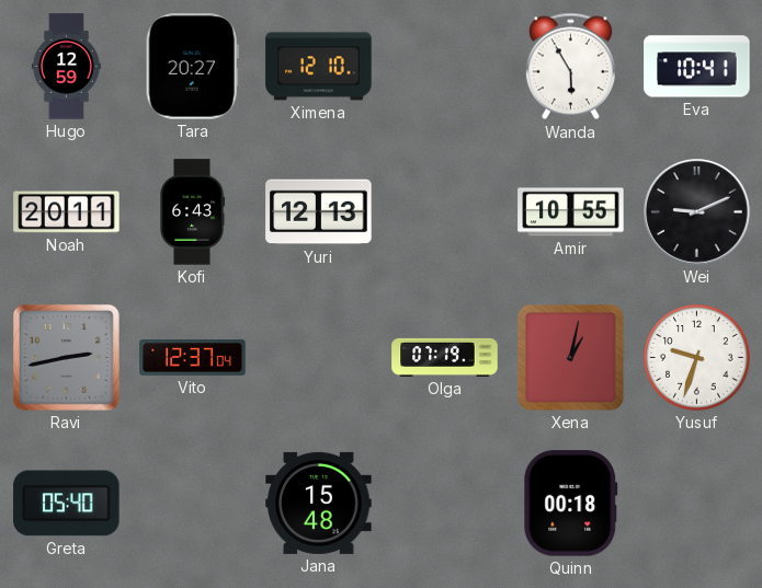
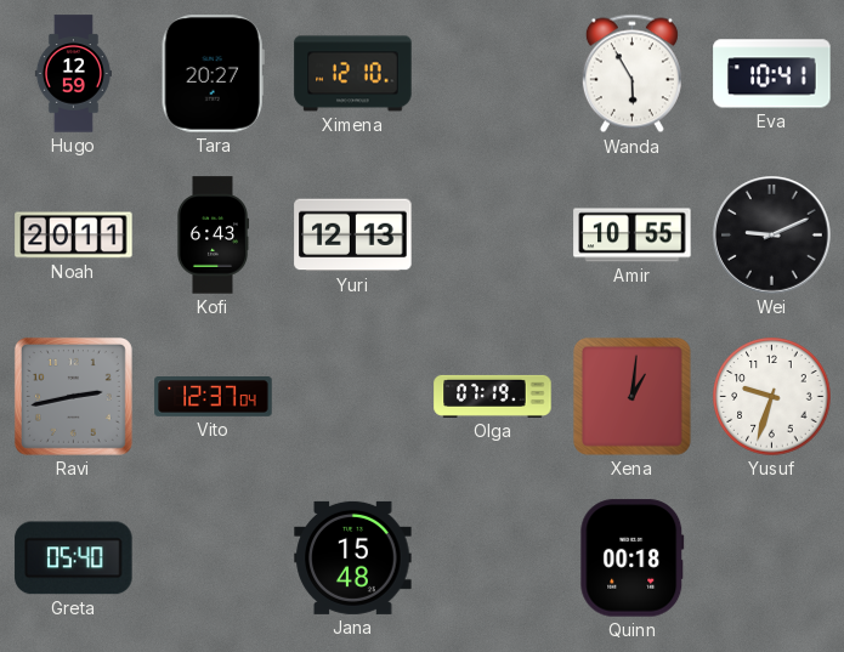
Xena: 1:02 -> 1:01
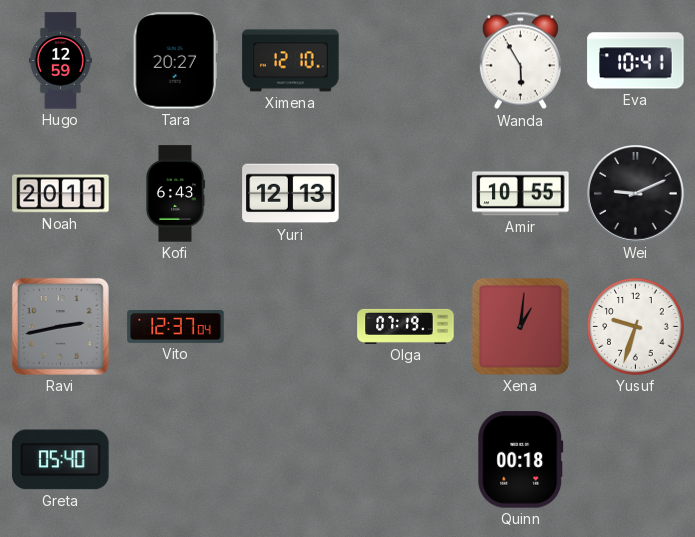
Jana: 15:48 -> none
